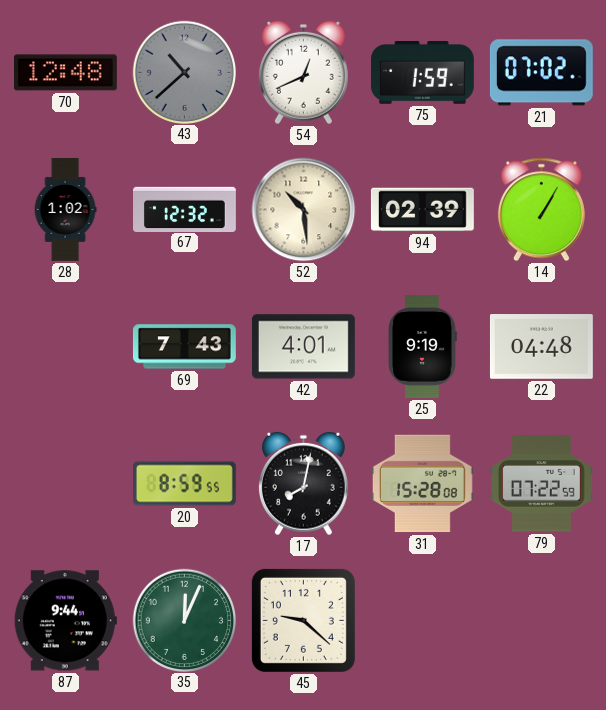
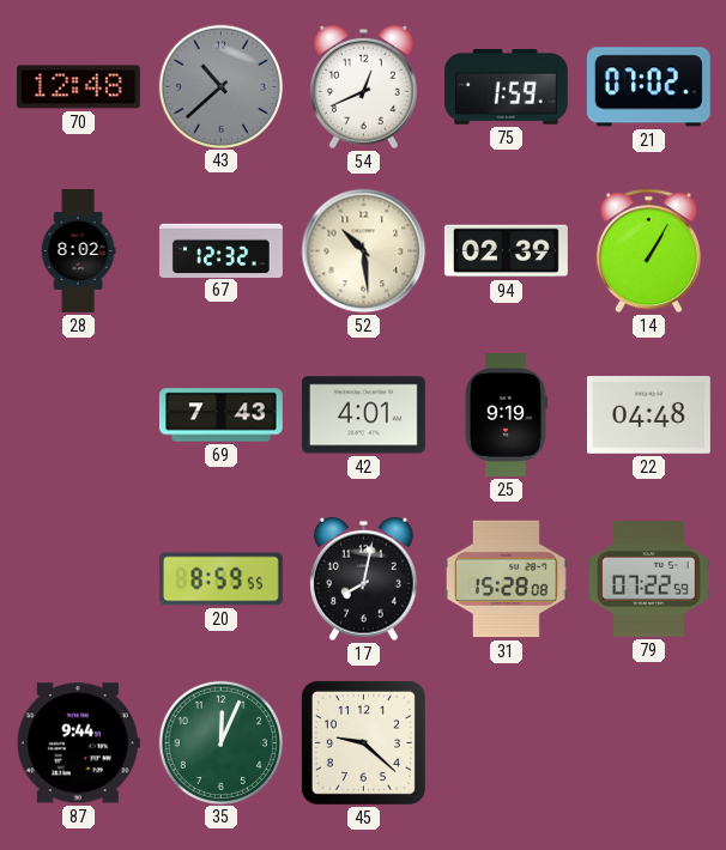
28: 1:02 -> 8:02
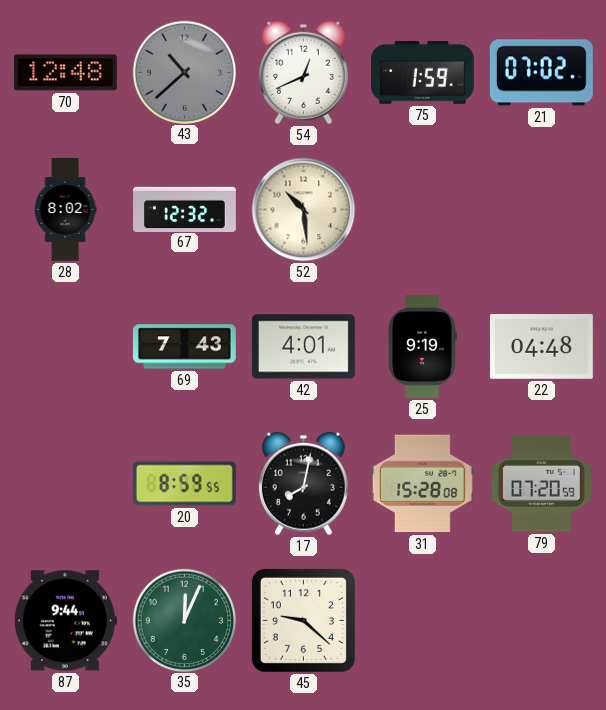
94: 02:39 -> none
14: 1:05 -> none
79: 07:22 -> 07:20
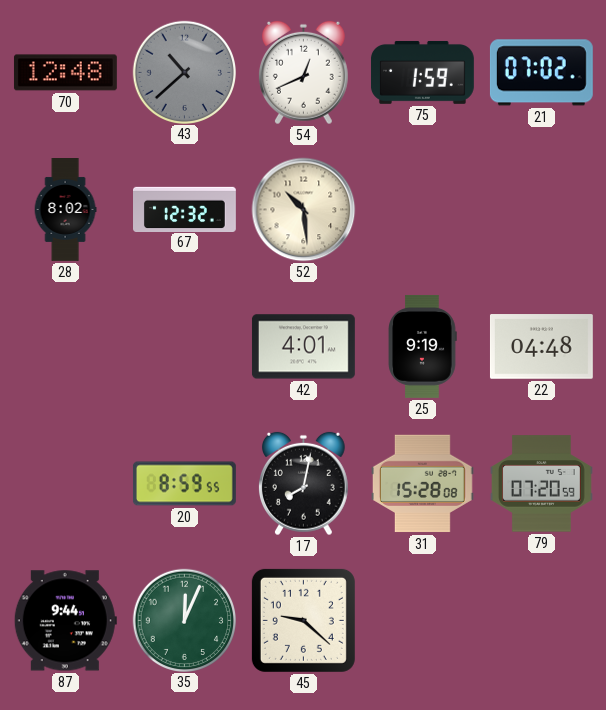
69: 7:43 -> none
